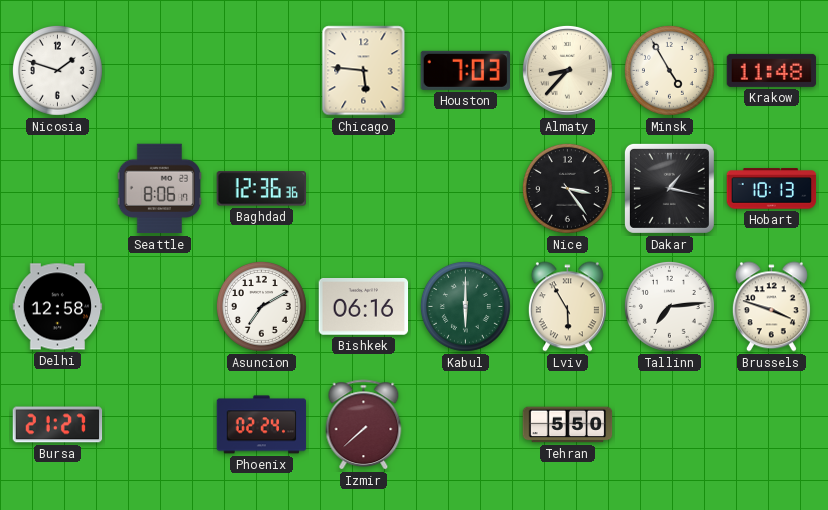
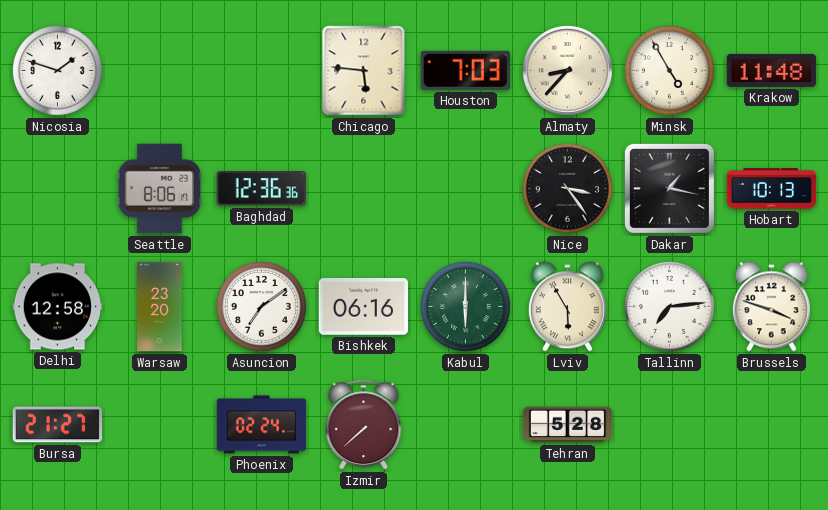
Warsaw: none -> 23:20
Asuncion: 7:10 -> 7:09
Tehran: 5:50 -> 5:28
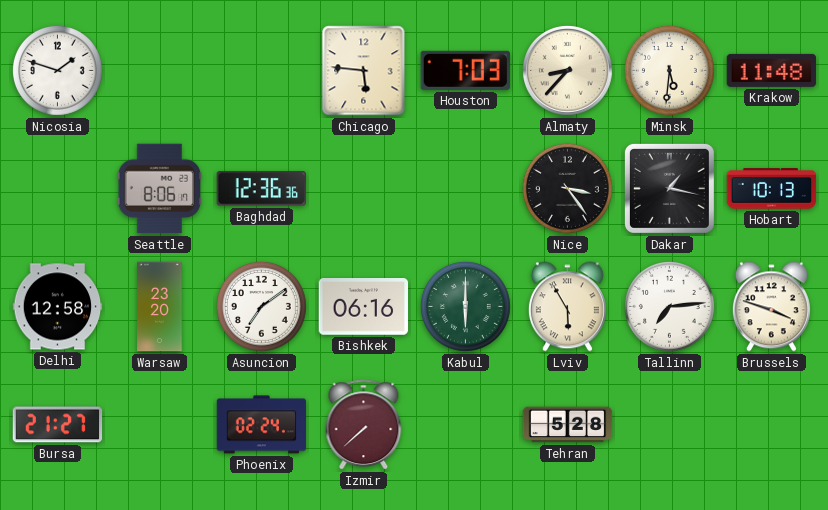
Minsk: 4:55 -> 5:31
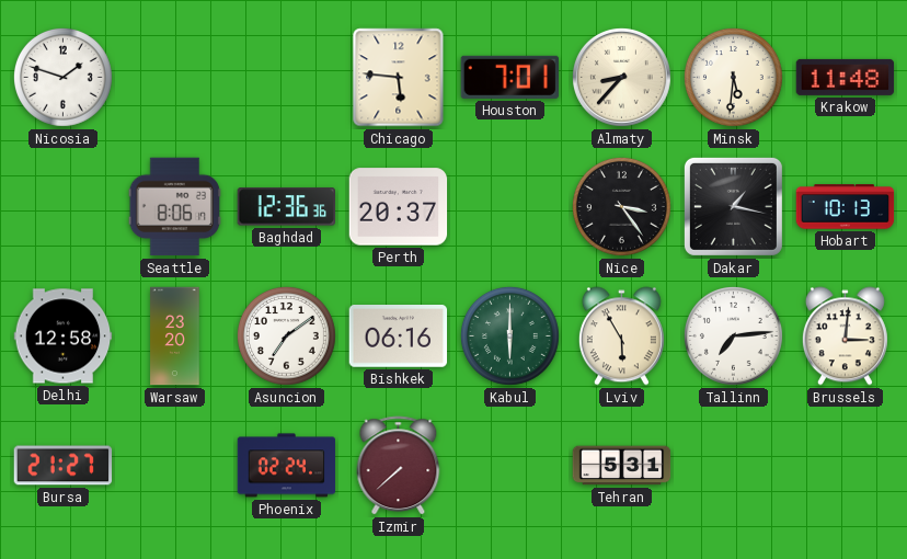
Houston: 7:03 -> 7:01
Perth: none -> 20:37
Brussels: 3:48 -> 3:01
Tehran: 5:28 -> 5:31
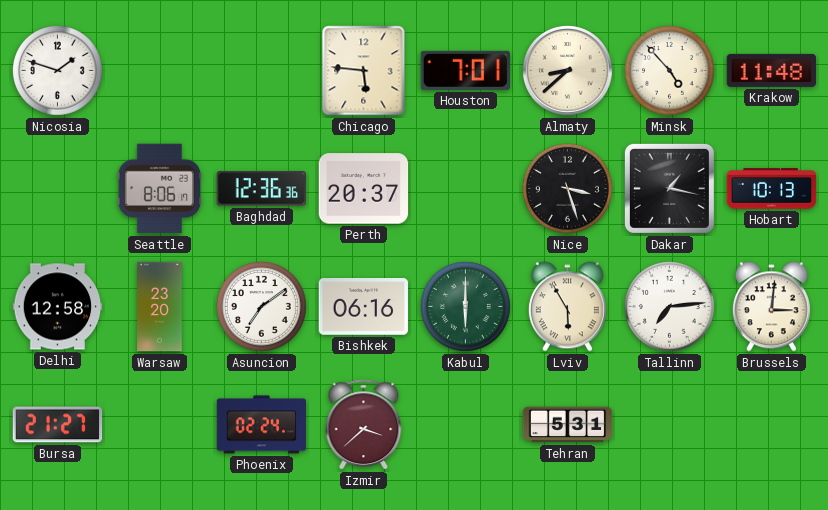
Almaty: 8:37 -> 8:38
Minsk: 5:31 -> 4:53
Nice: 3:24 -> 3:27
Izmir: 7:38 -> 3:38
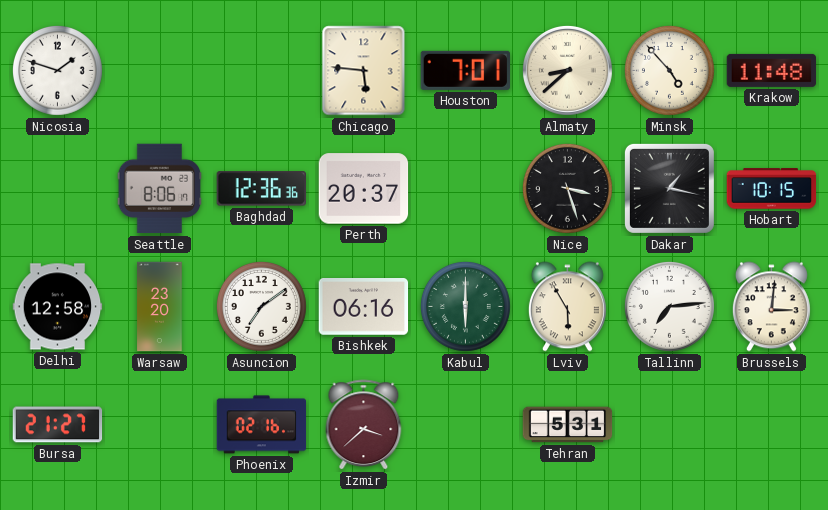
Hobart: 10:13 -> 10:15
Phoenix: 02:24 -> 02:16
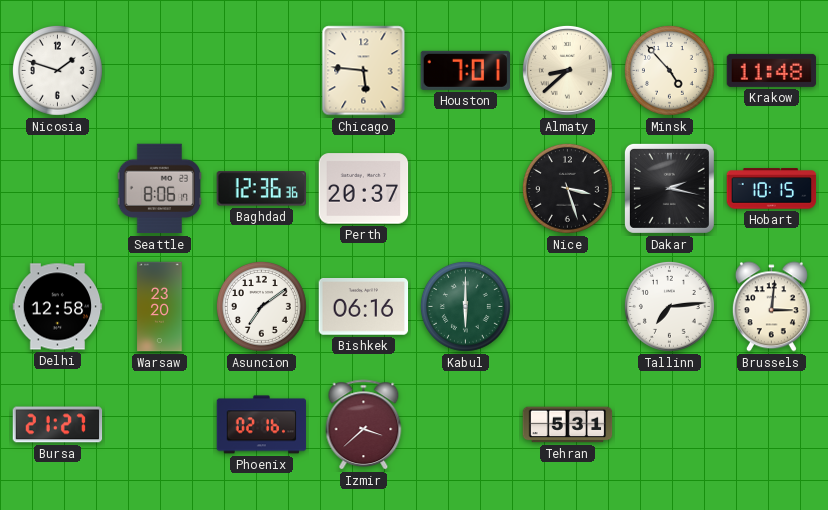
Dakar: 1:17 -> 2:17
Lviv: 5:55 -> none
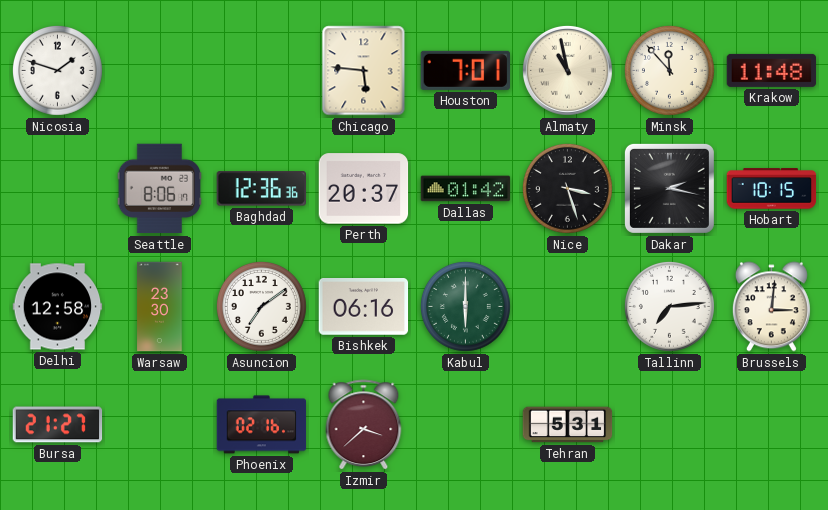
Almaty: 8:38 -> 10:58
Minsk: 4:53 -> 11:53
Dallas: none -> 01:42
Warsaw: 23:20 -> 23:30
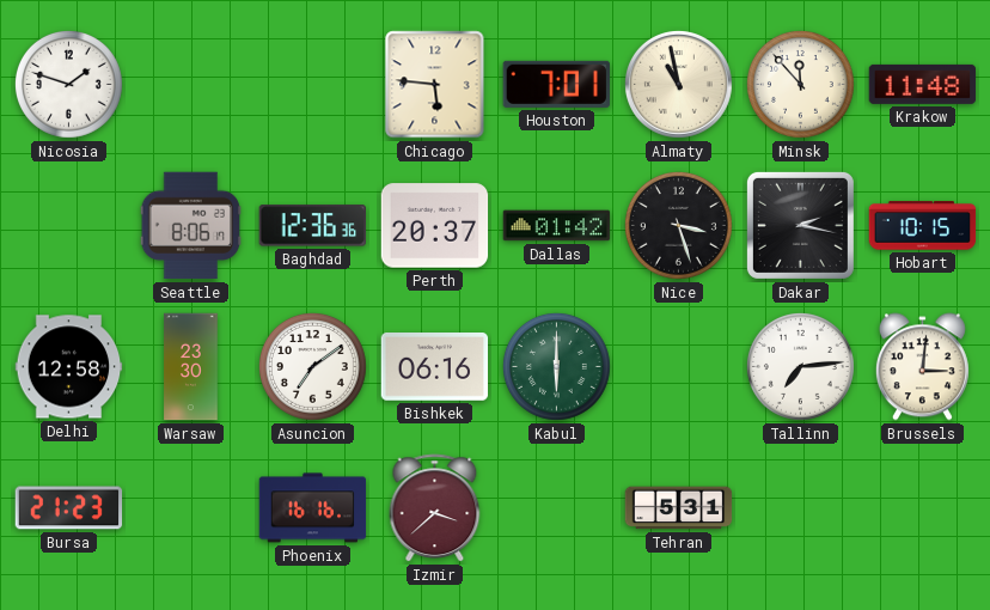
Bursa: 21:27 -> 21:23
Phoenix: 02:16 -> 16:16
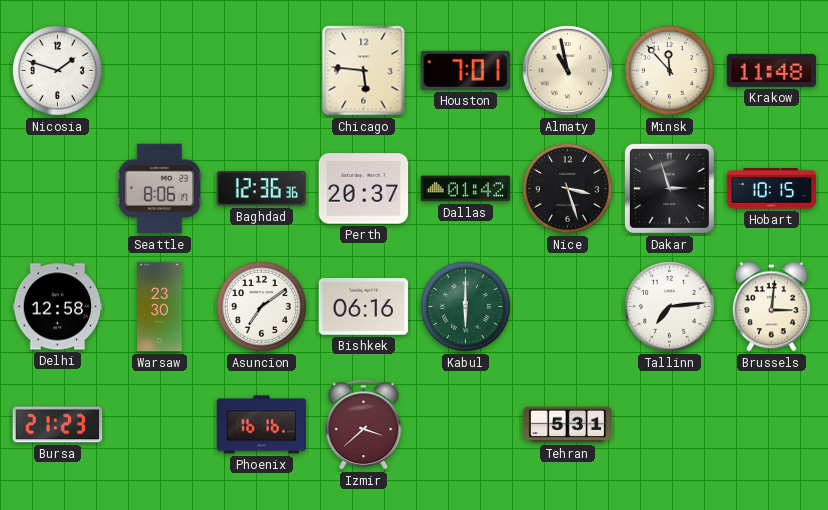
Dakar: 2:17 -> 2:57
